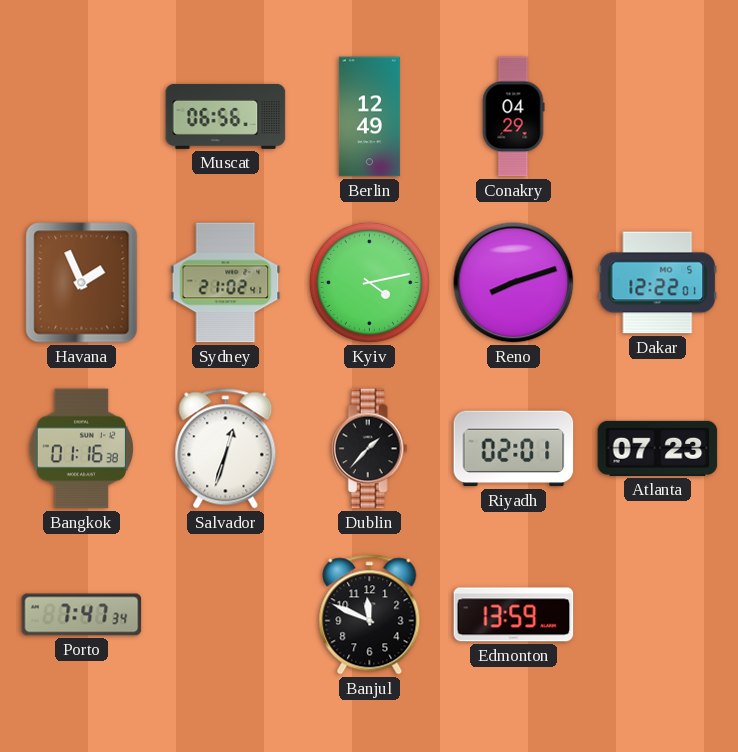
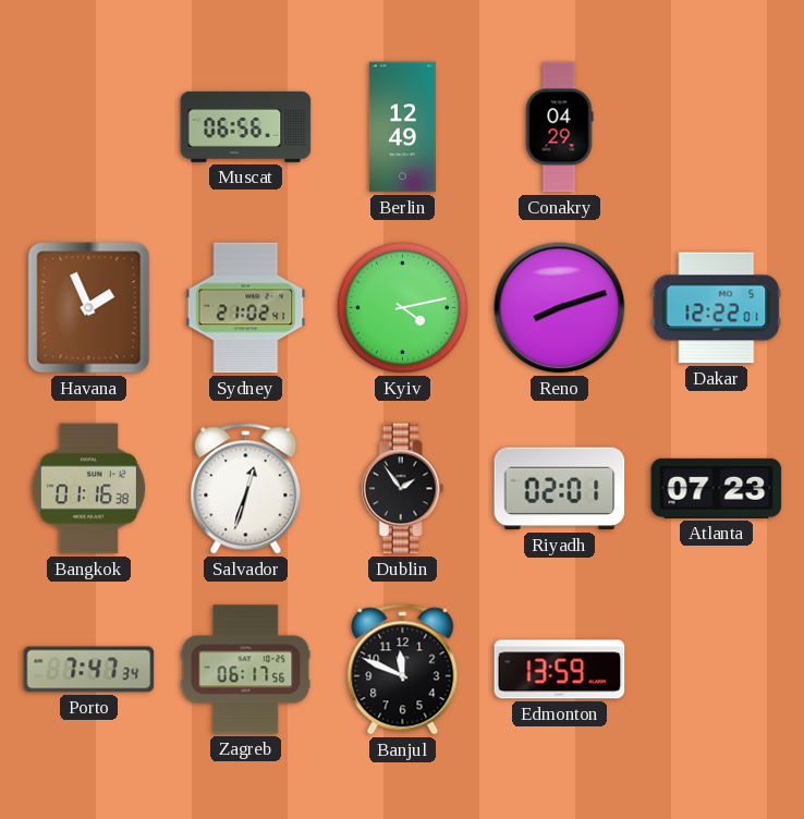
Dublin: 1:37 -> 1:54
Zagreb: none -> 06:17
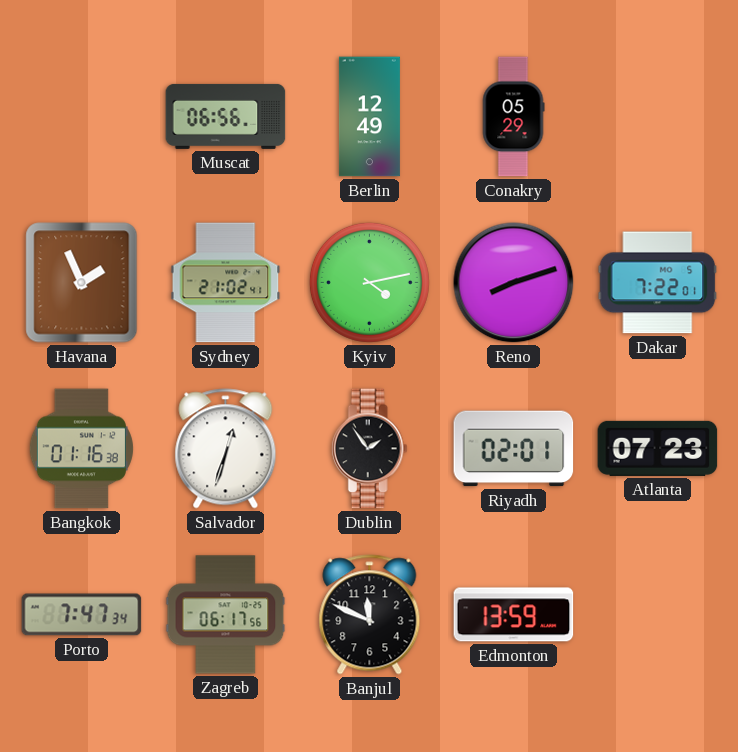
Conakry: 04:29 -> 05:29
Dakar: 12:22 -> 7:22
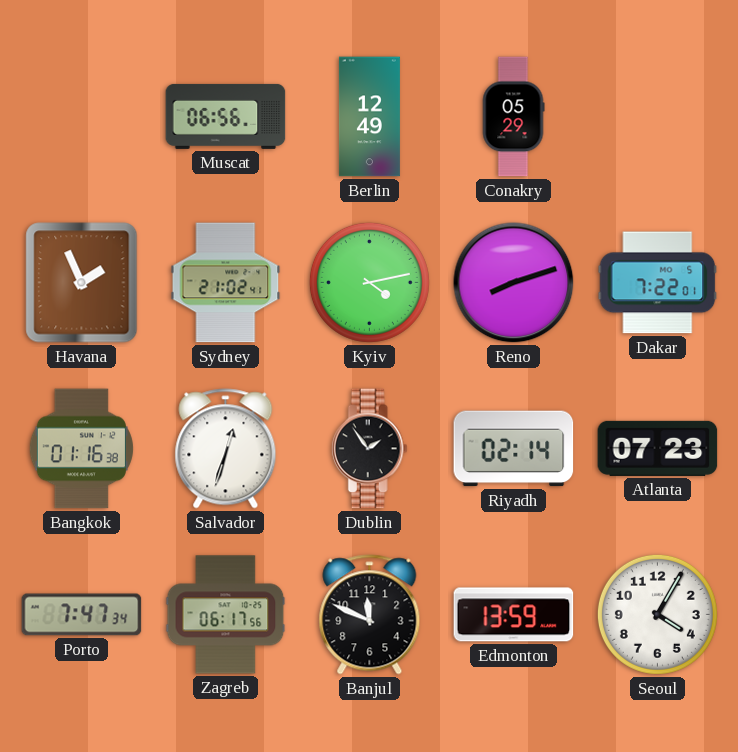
Riyadh: 02:01 -> 02:14
Seoul: none -> 4:05
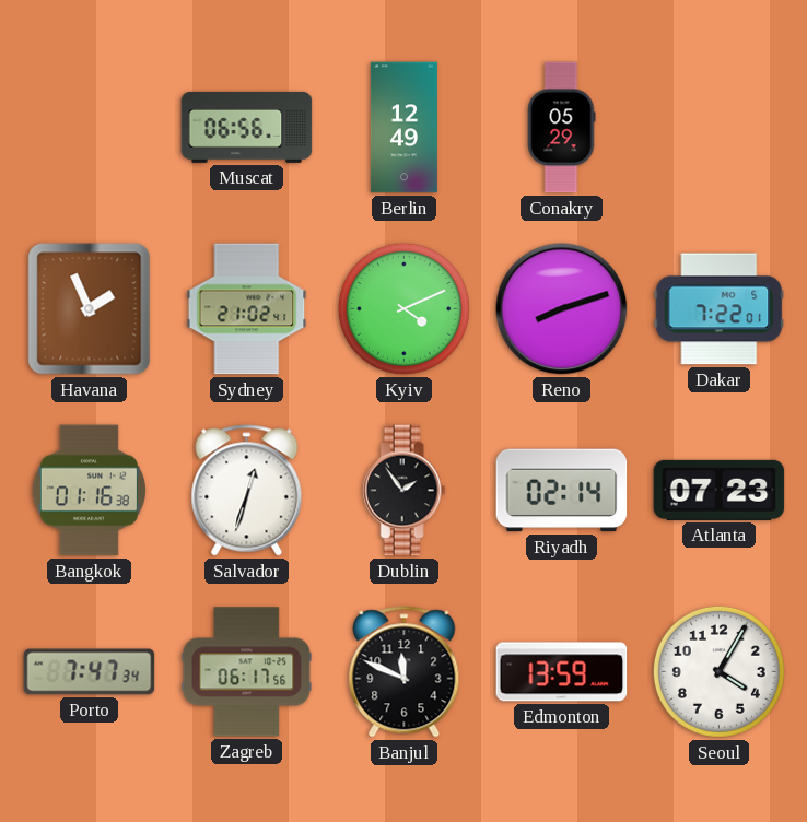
Kyiv: 4:13 -> 4:11
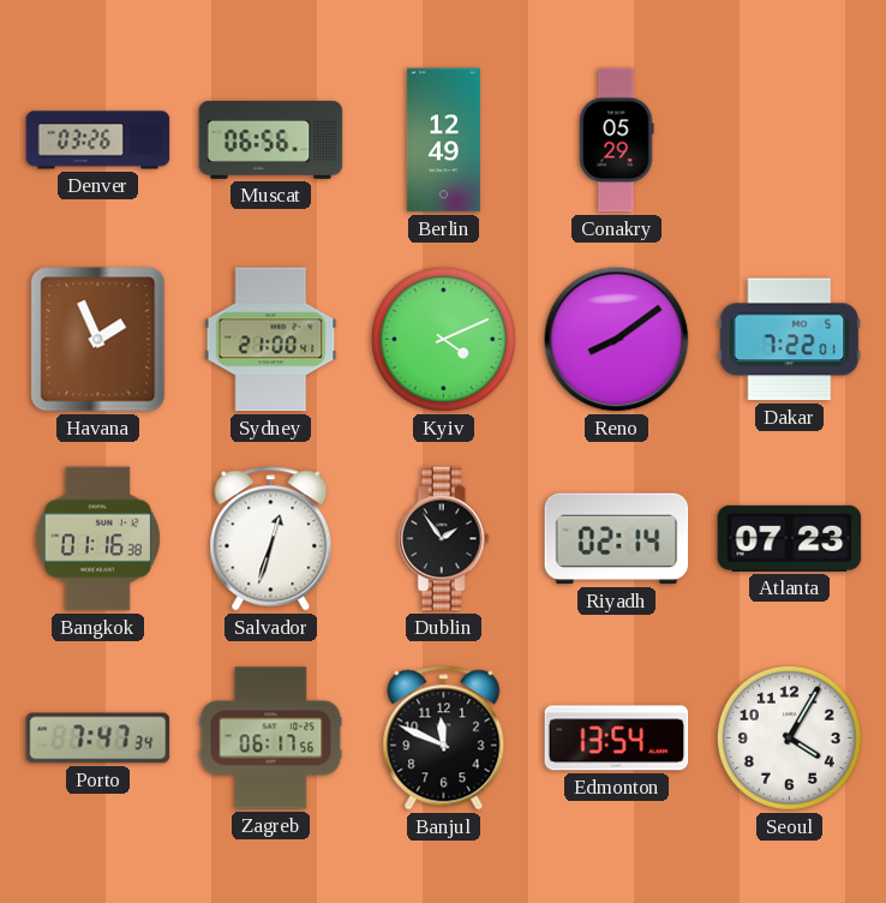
Denver: none -> 03:26
Sydney: 21:02 -> 21:00
Reno: 8:12 -> 8:09
Edmonton: 13:59 -> 13:54
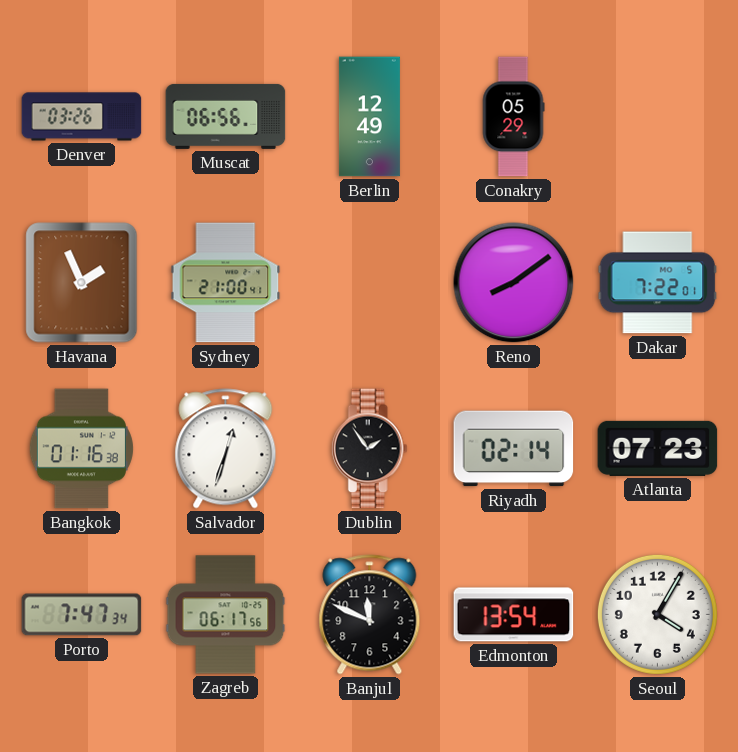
Kyiv: 4:11 -> none
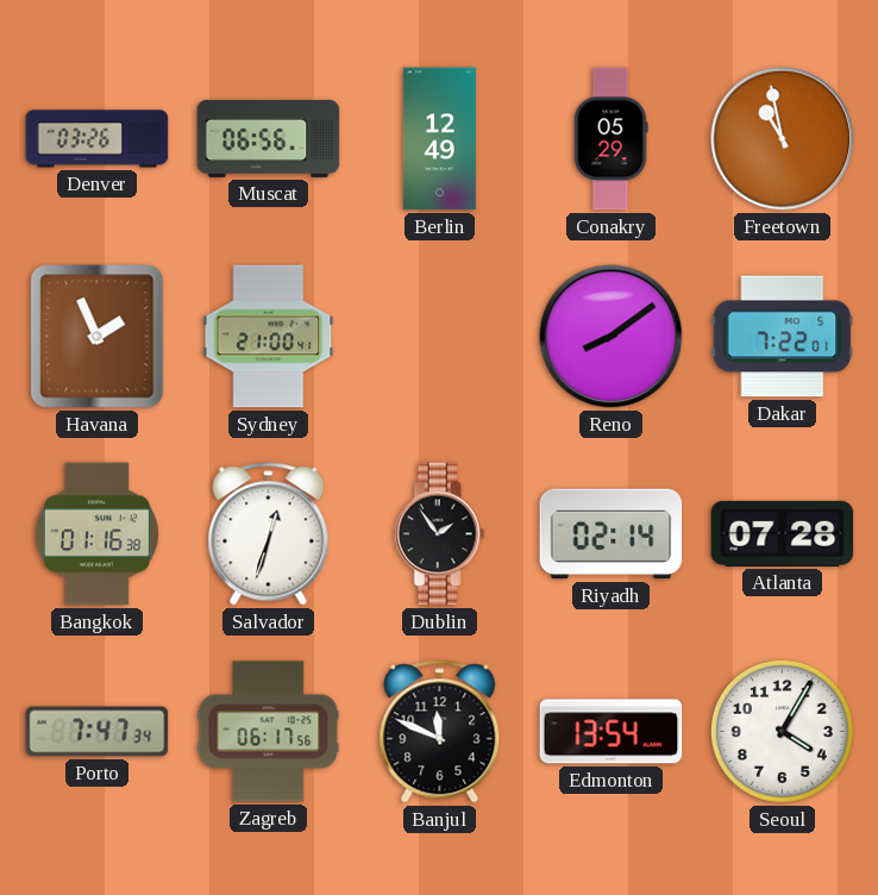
Freetown: none -> 10:58
Atlanta: 07:23 -> 07:28
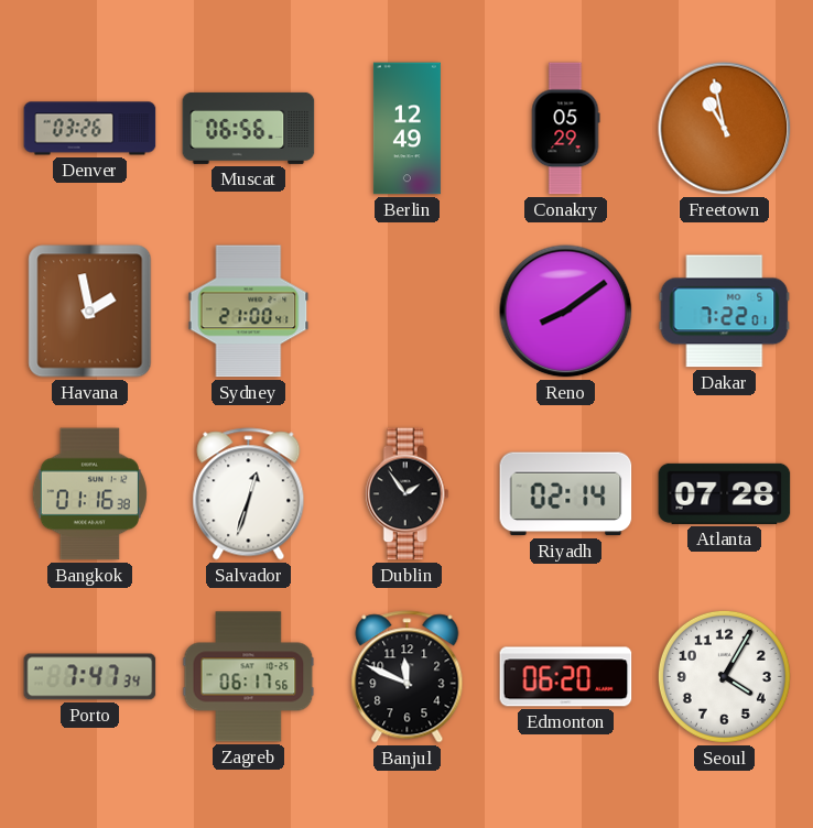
Havana: 1:56 -> 1:58
Edmonton: 13:54 -> 06:20
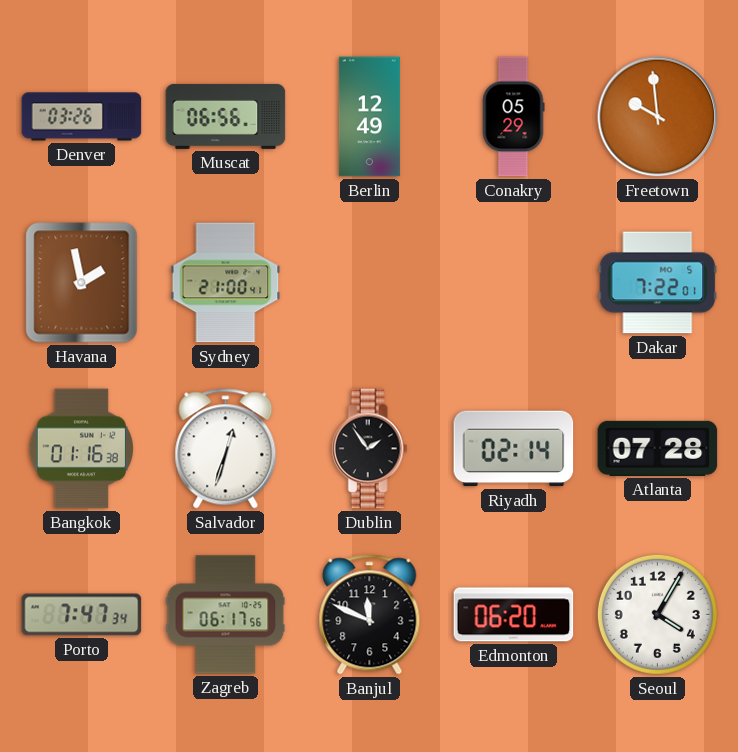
Freetown: 10:58 -> 9:59
Reno: 8:09 -> none
